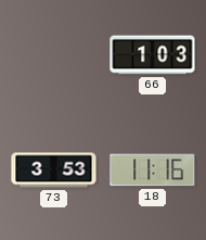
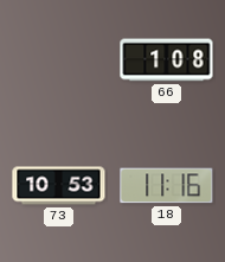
66: 1:03 -> 1:08
73: 3:53 -> 10:53
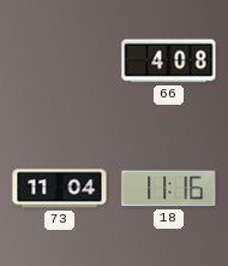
66: 1:08 -> 4:08
73: 10:53 -> 11:04
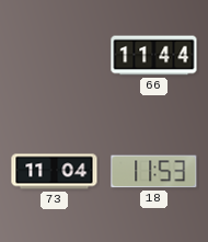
66: 4:08 -> 11:44
18: 11:16 -> 11:53
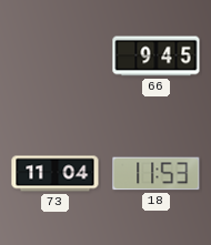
66: 11:44 -> 9:45
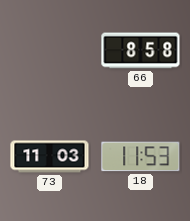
66: 9:45 -> 8:58
73: 11:04 -> 11:03
